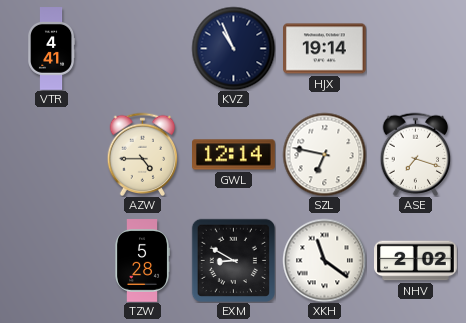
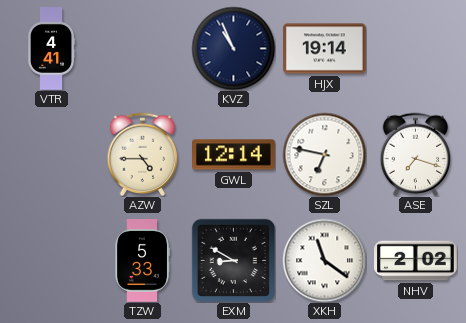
TZW: 5:28 -> 5:33
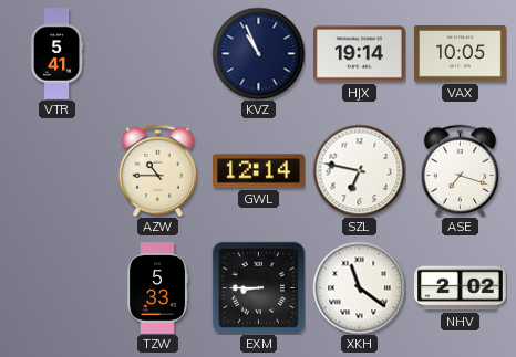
VTR: 4:41 -> 5:41
VAX: none -> 10:05
AZW: 4:45 -> 10:45
EXM: 8:50 -> 8:45
